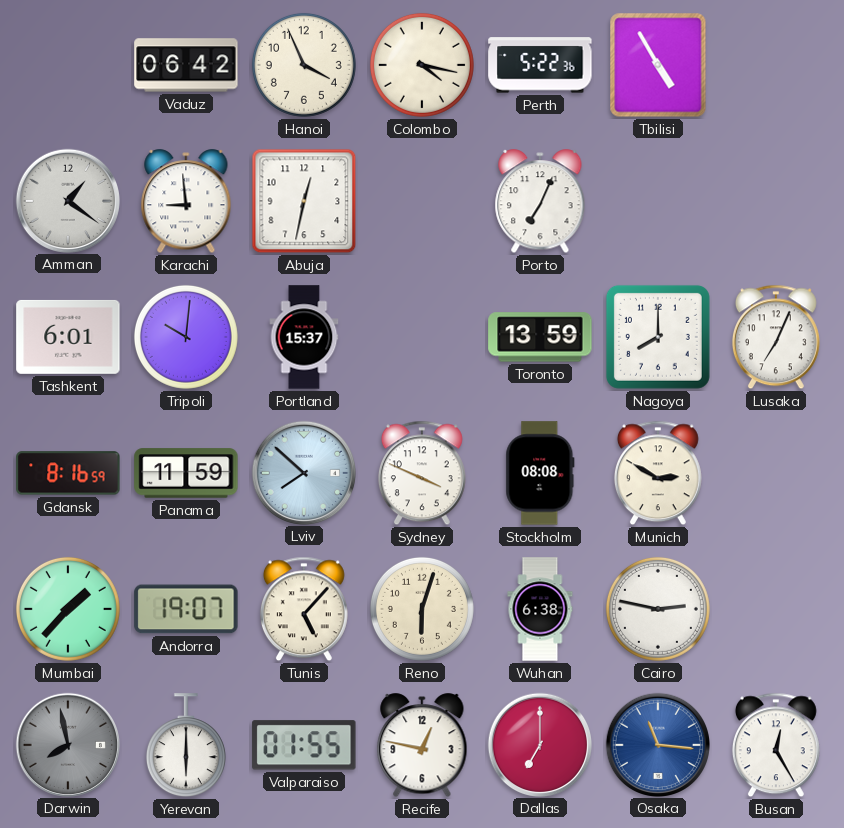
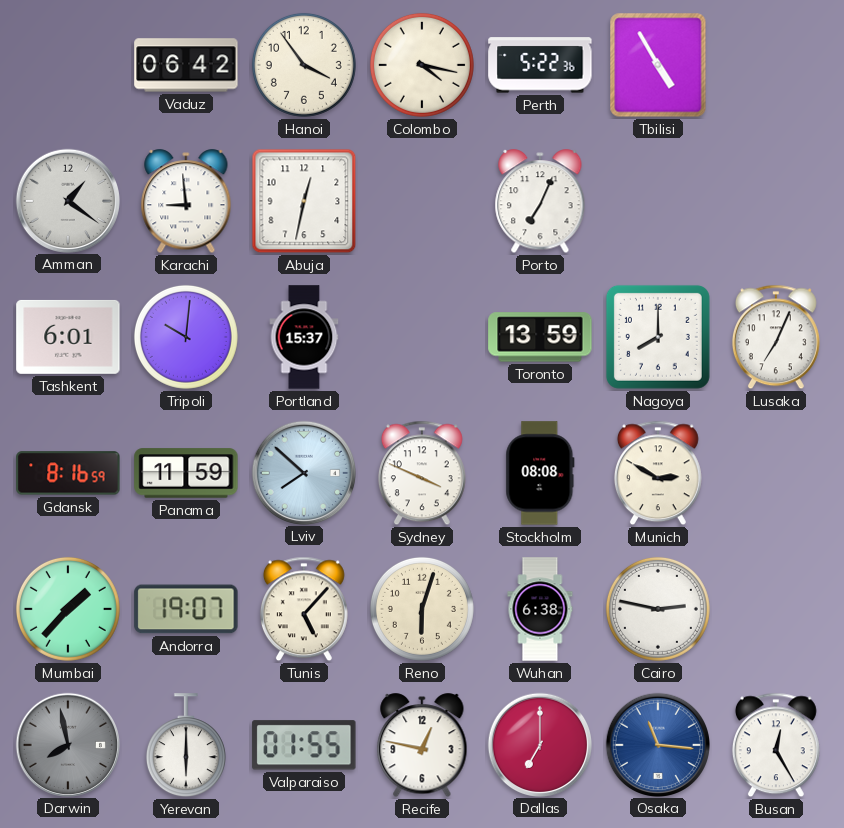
Hanoi: 3:56 -> 3:54
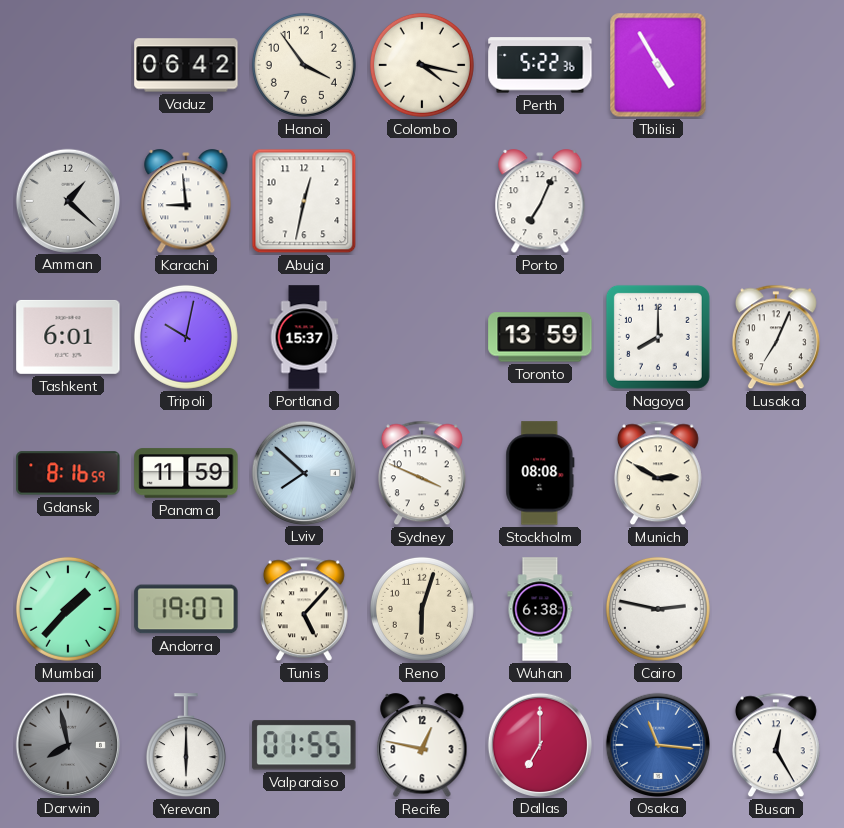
Amman: 1:21 -> 1:22
Tripoli: 10:01 -> 10:02
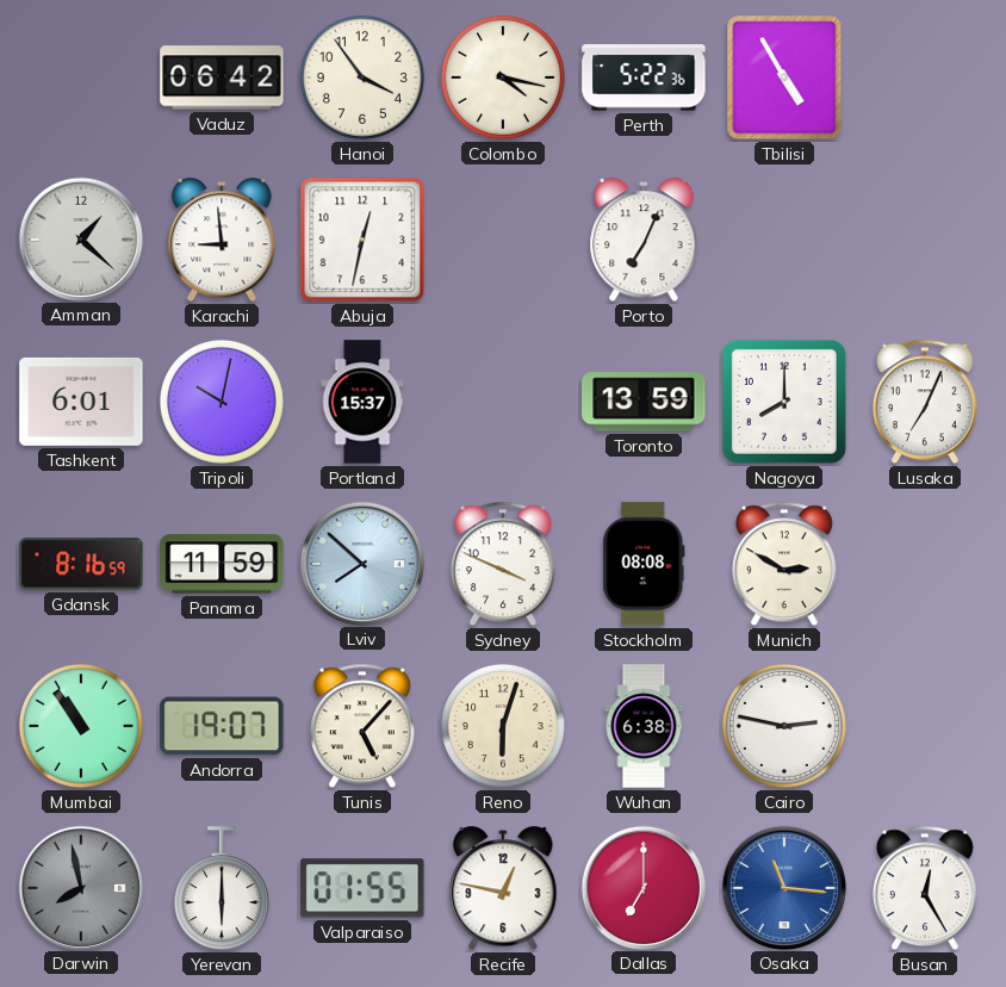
Mumbai: 1:37 -> 10:54
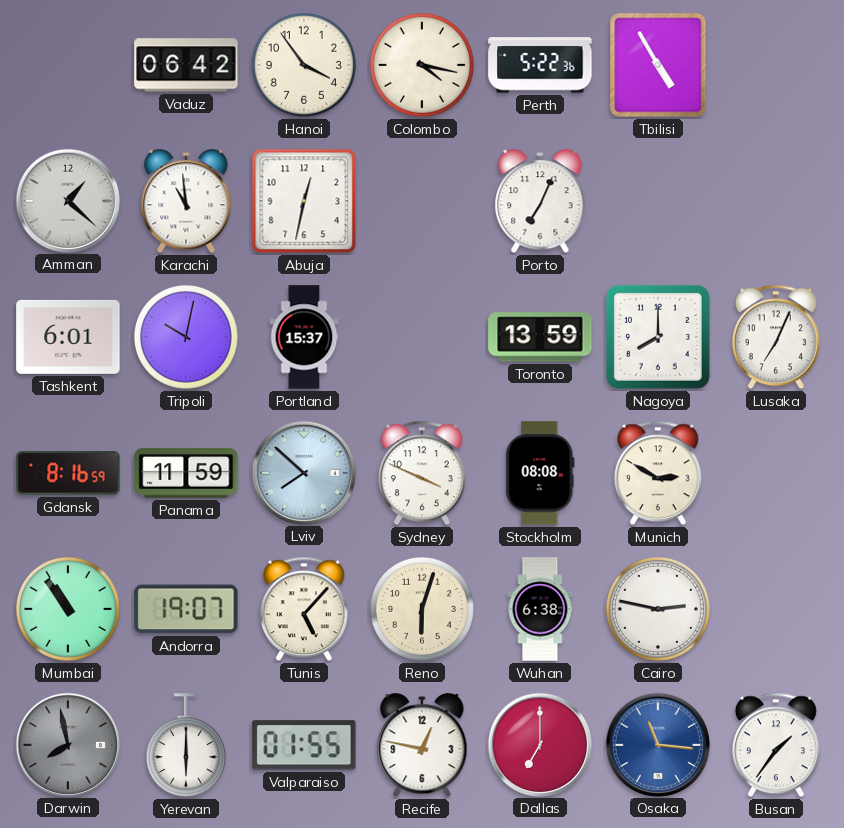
Karachi: 8:59 -> 10:59
Busan: 12:25 -> 1:36
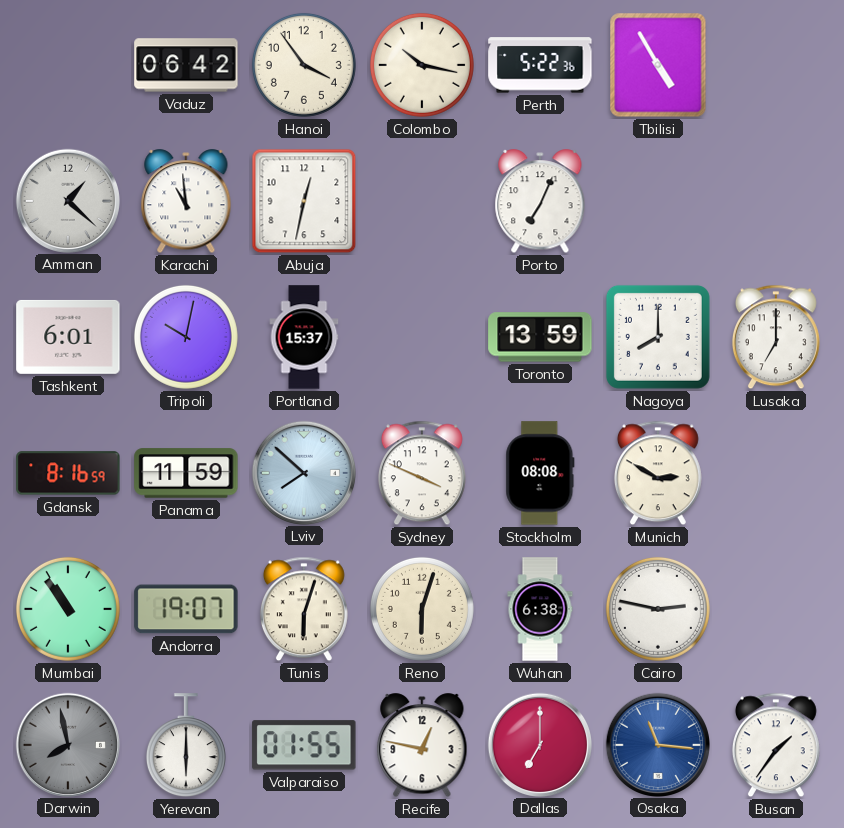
Colombo: 4:17 -> 10:17
Lusaka: 7:04 -> 7:00
Tunis: 5:07 -> 6:03
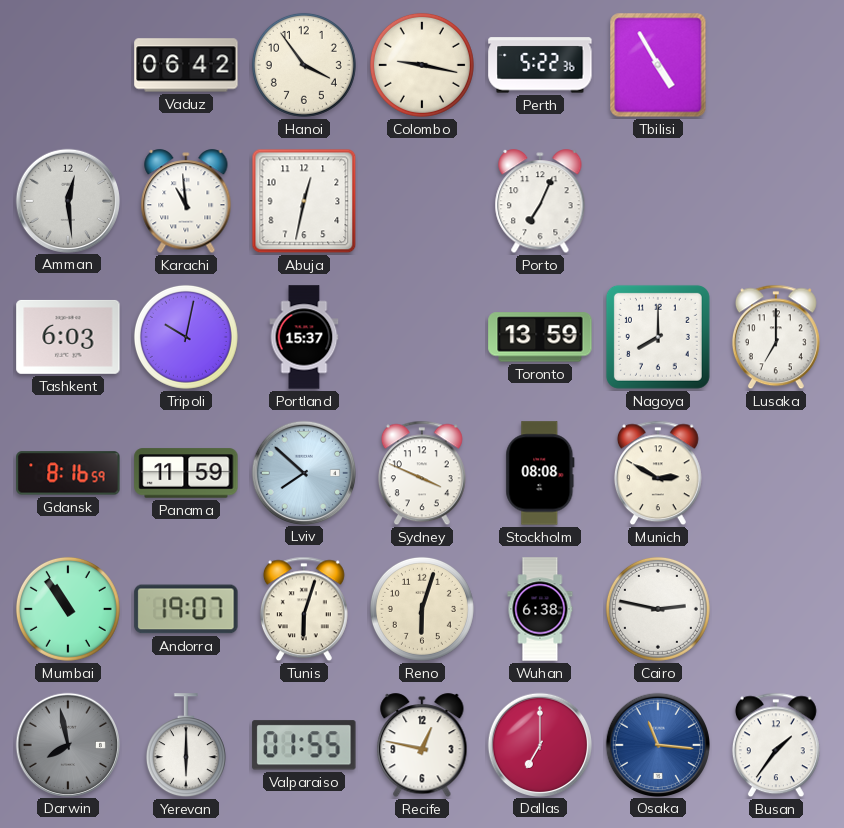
Colombo: 10:17 -> 9:17
Amman: 1:22 -> 12:29
Tashkent: 6:01 -> 6:03
